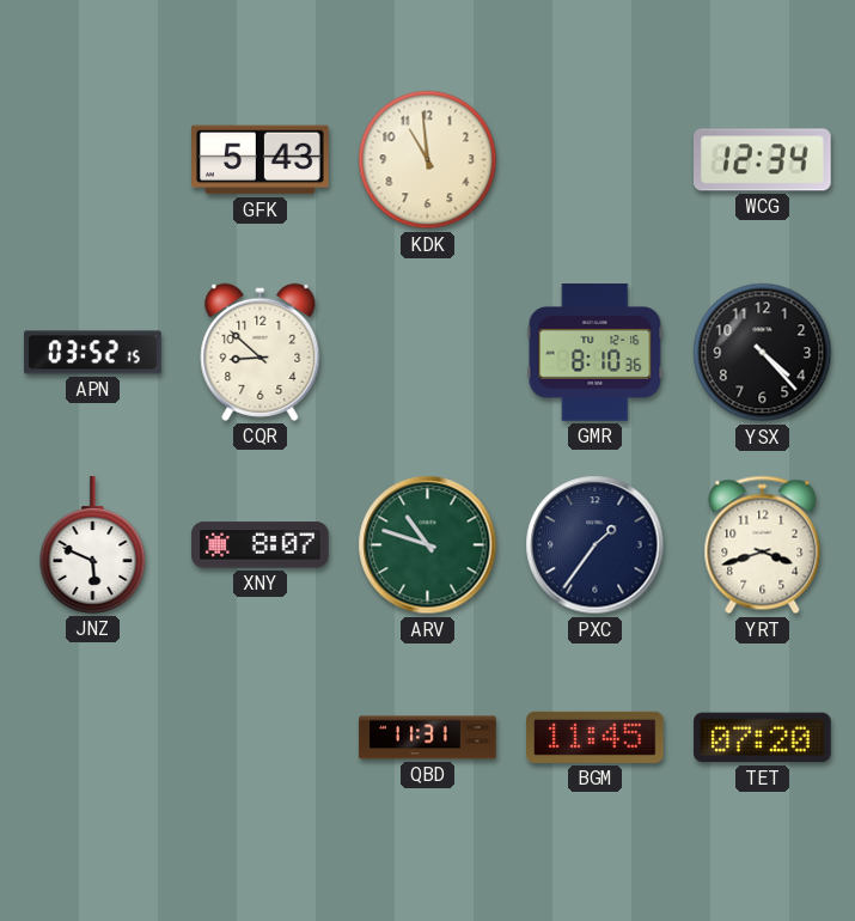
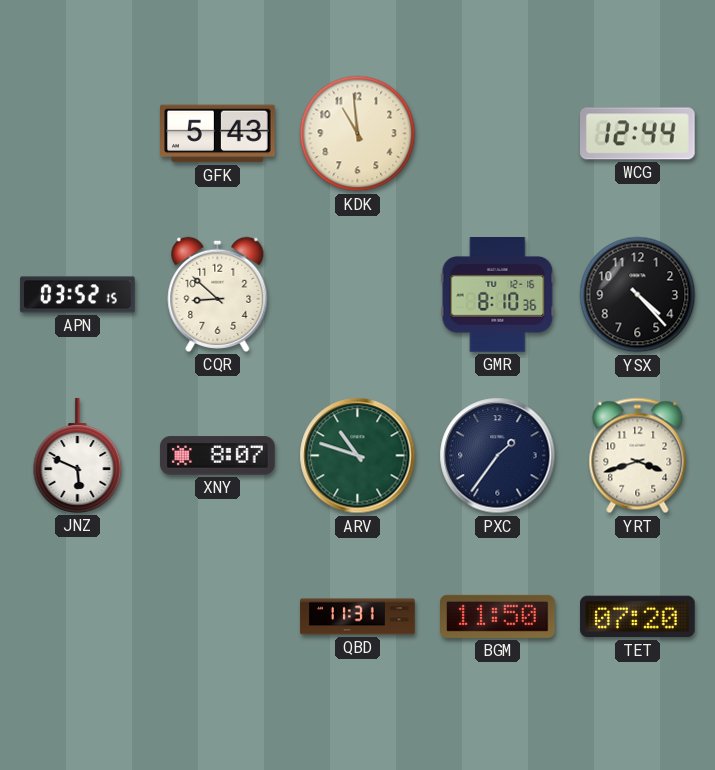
WCG: 12:34 -> 12:44
BGM: 11:45 -> 11:50
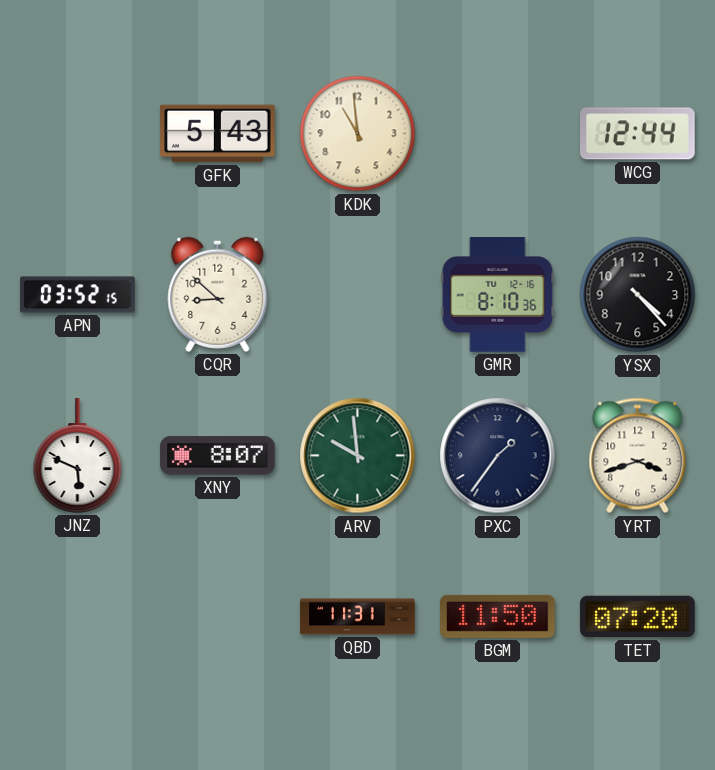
ARV: 10:48 -> 9:59
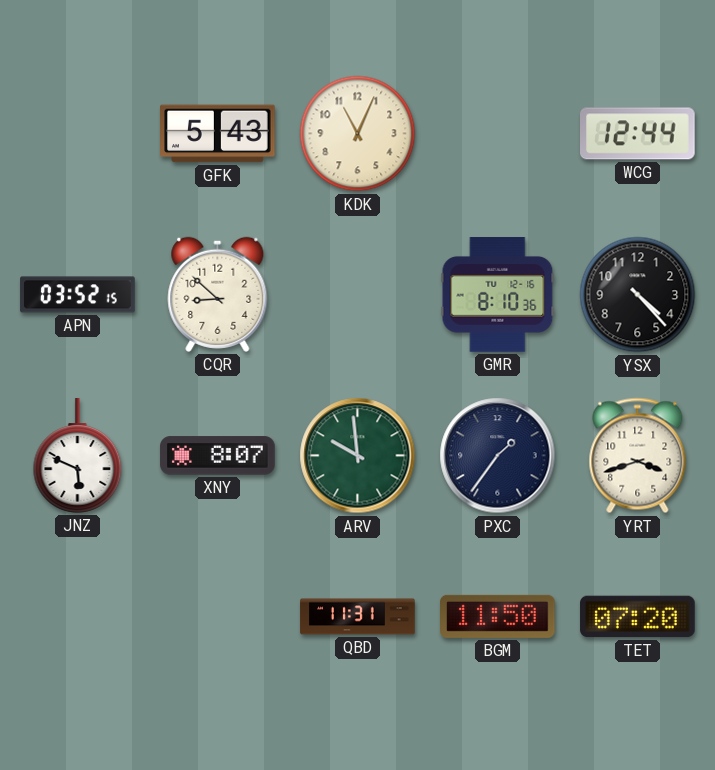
KDK: 10:59 -> 11:04
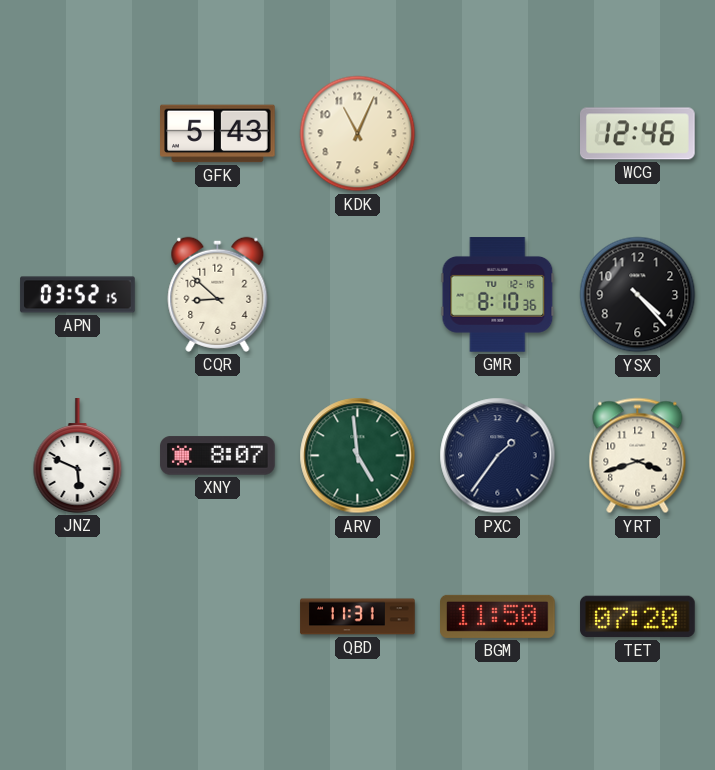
WCG: 12:44 -> 12:46
ARV: 9:59 -> 4:59
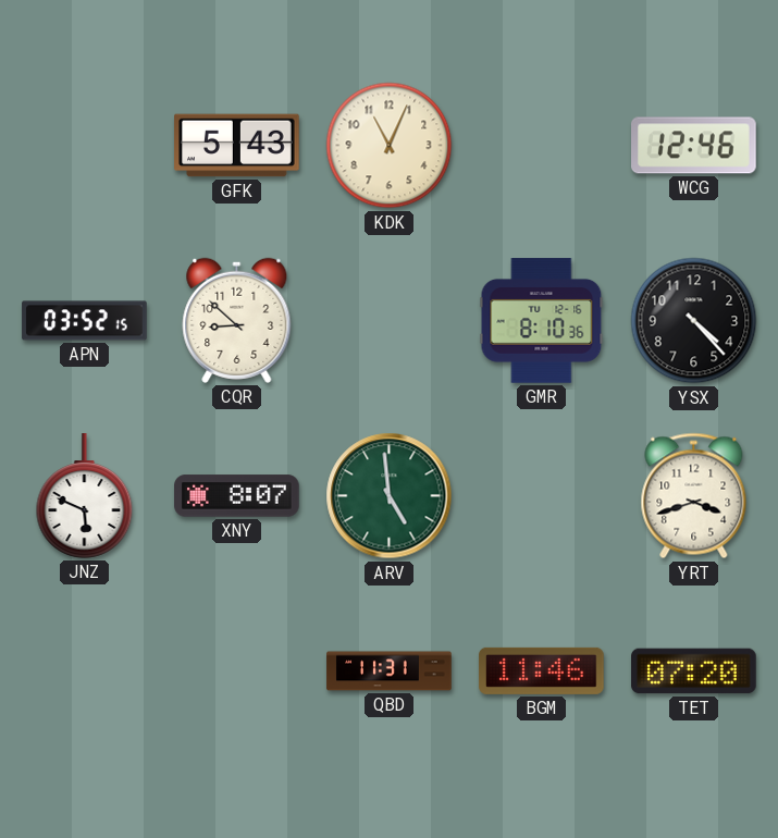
PXC: 1:36 -> none
BGM: 11:50 -> 11:46
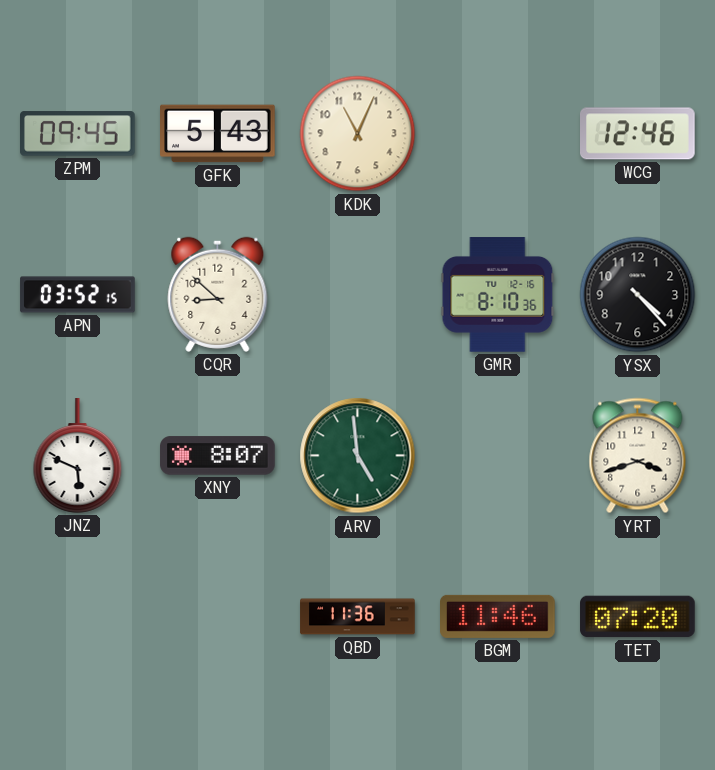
ZPM: none -> 09:45
QBD: 11:31 -> 11:36
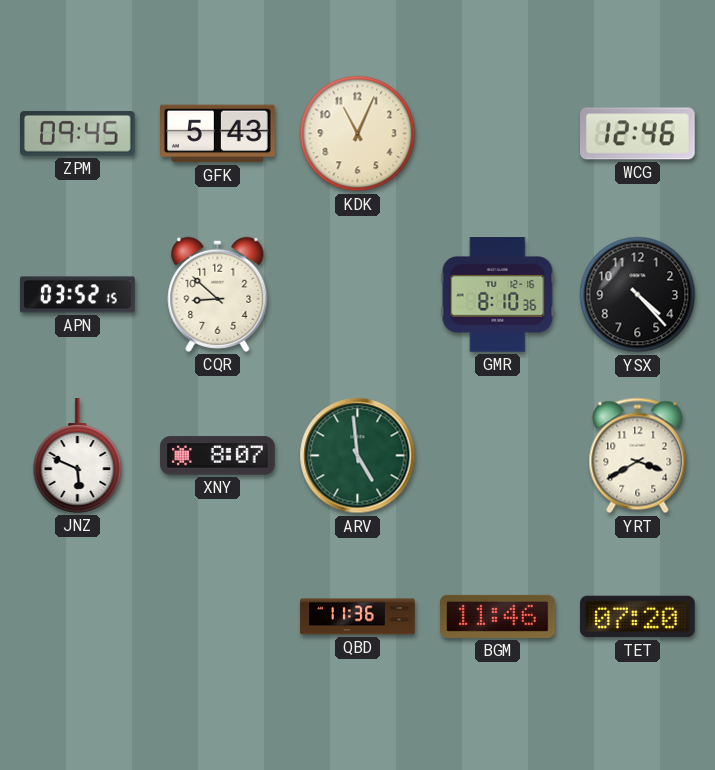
YRT: 3:42 -> 3:40
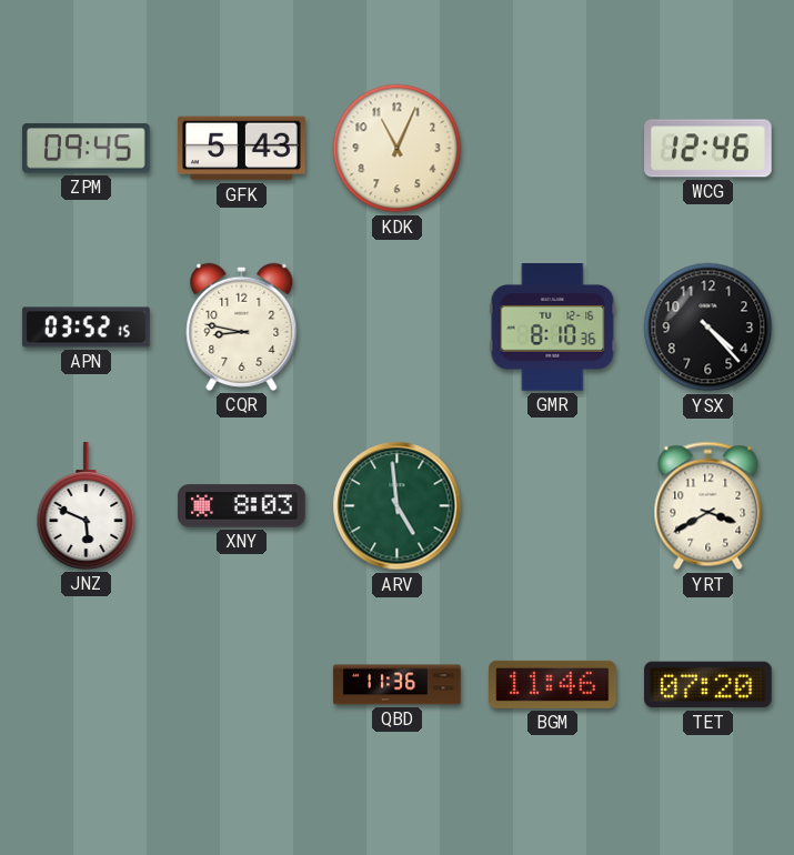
CQR: 8:52 -> 8:47
XNY: 8:07 -> 8:03
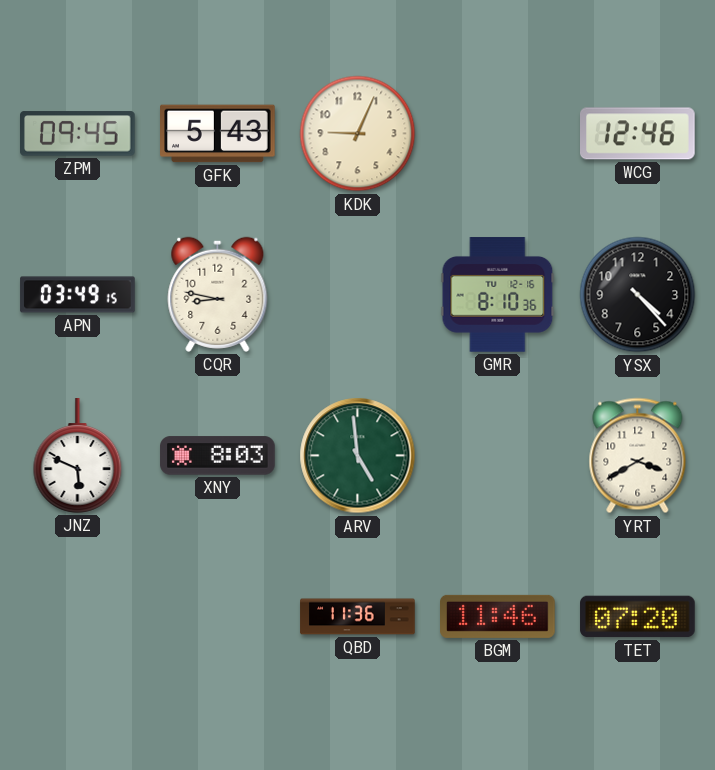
KDK: 11:04 -> 9:04
APN: 03:52 -> 03:49
